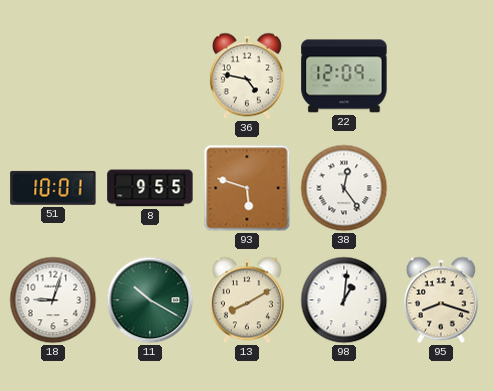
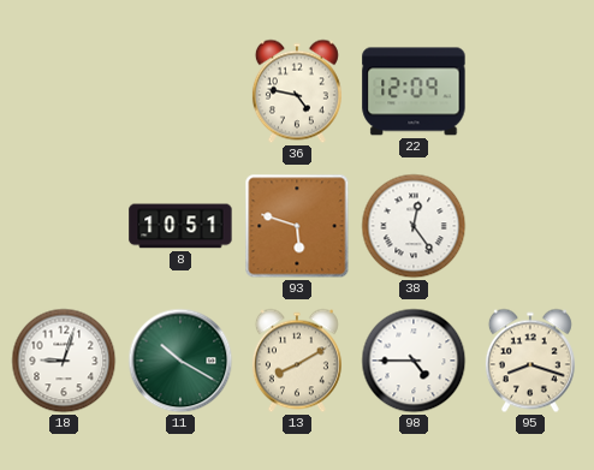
51: 10:01 -> none
8: 9:55 -> 10:51
98: 1:01 -> 4:45
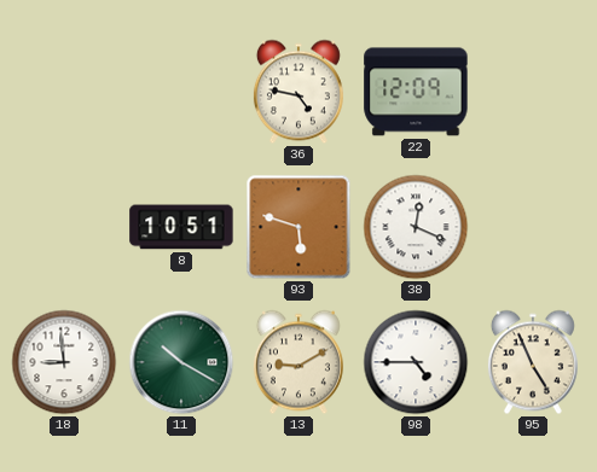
38: 12:24 -> 12:19
18: 9:03 -> 8:59
13: 8:10 -> 9:10
95: 8:18 -> 4:56
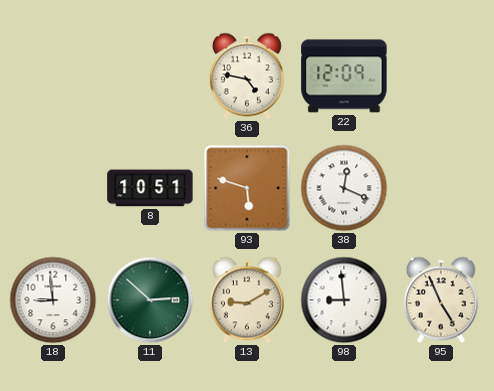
11: 10:20 -> 2:52
98: 4:45 -> 8:59
